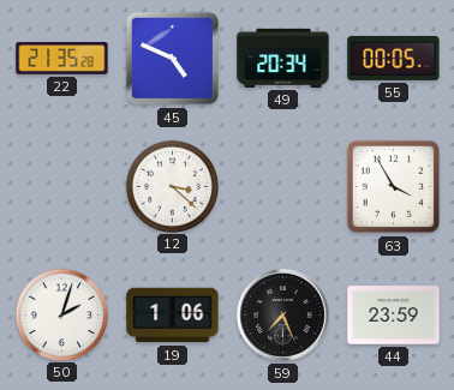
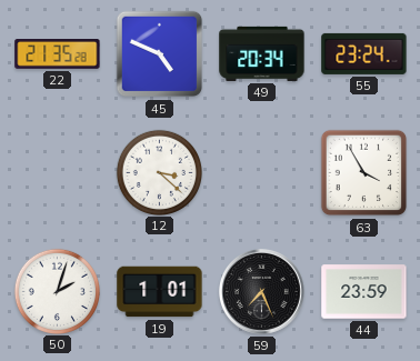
55: 00:05 -> 23:24
19: 1:06 -> 1:01
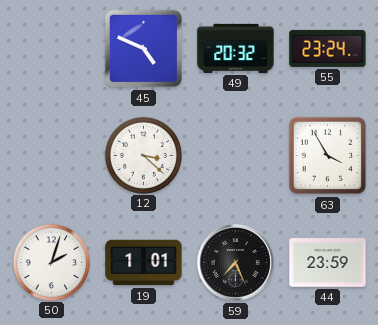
22: 21:35 -> none
49: 20:34 -> 20:32
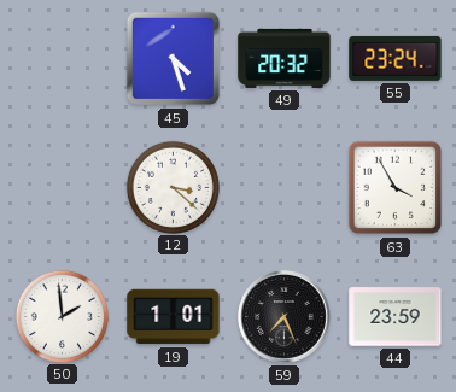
45: 4:49 -> 4:27
50: 2:03 -> 1:59
